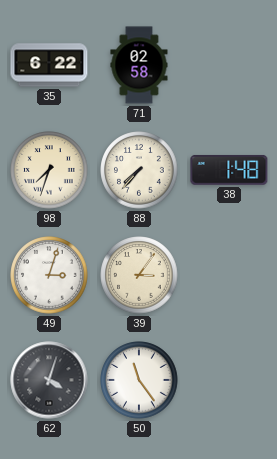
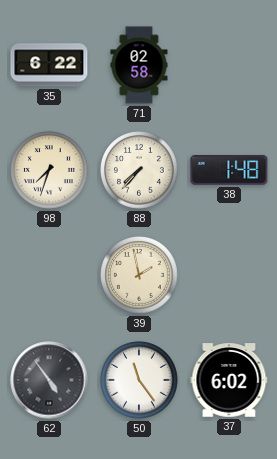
49: 3:03 -> none
39: 3:06 -> 1:58
62: 4:03 -> 4:54
37: none -> 6:02
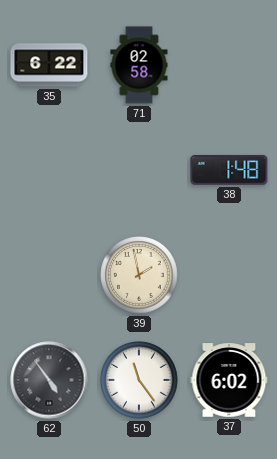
98: 7:33 -> none
88: 7:37 -> none
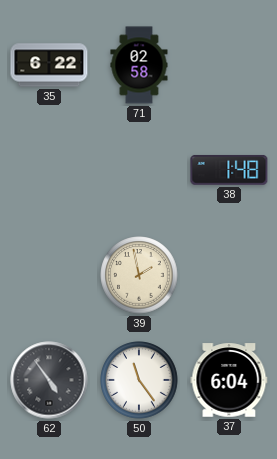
37: 6:02 -> 6:04
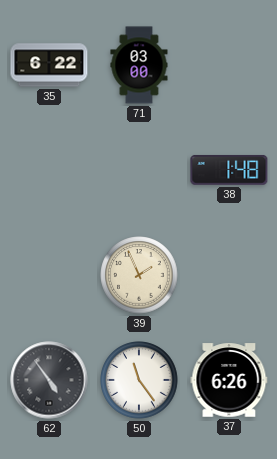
71: 02:58 -> 03:00
39: 1:58 -> 1:56
37: 6:04 -> 6:26
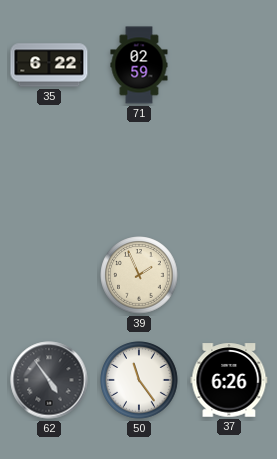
71: 03:00 -> 02:59
38: 1:48 -> none
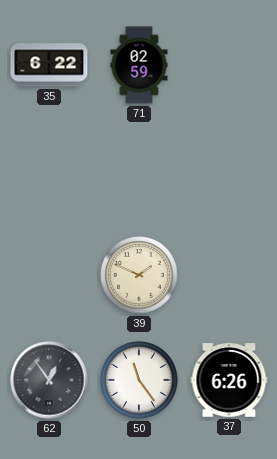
39: 1:56 -> 1:49
62: 4:54 -> 12:54
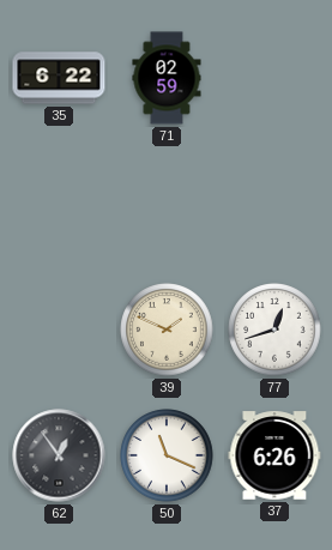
77: none -> 12:42
50: 11:24 -> 11:19
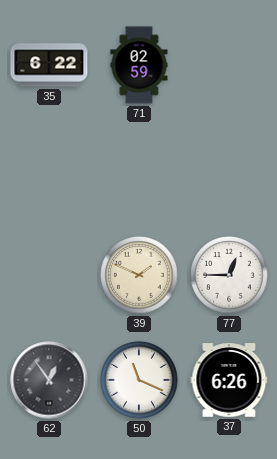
77: 12:42 -> 12:45
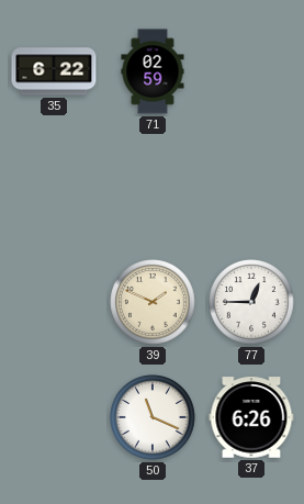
62: 12:54 -> none
